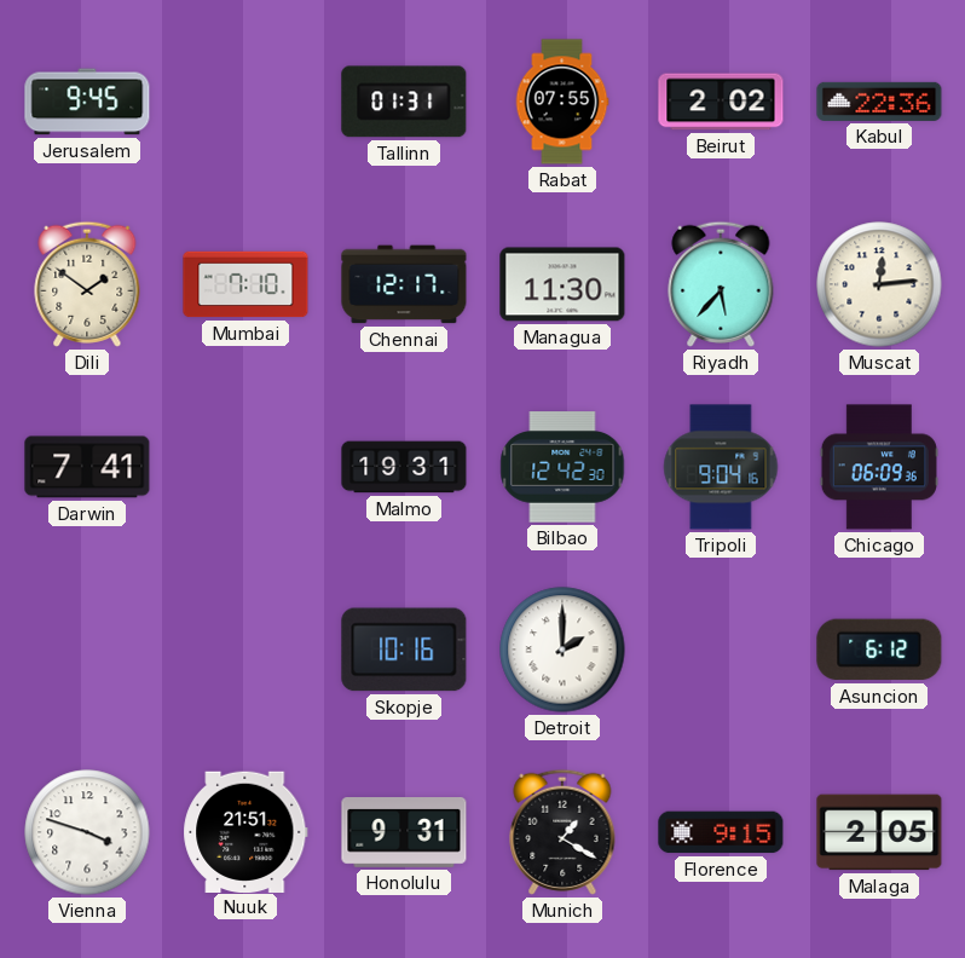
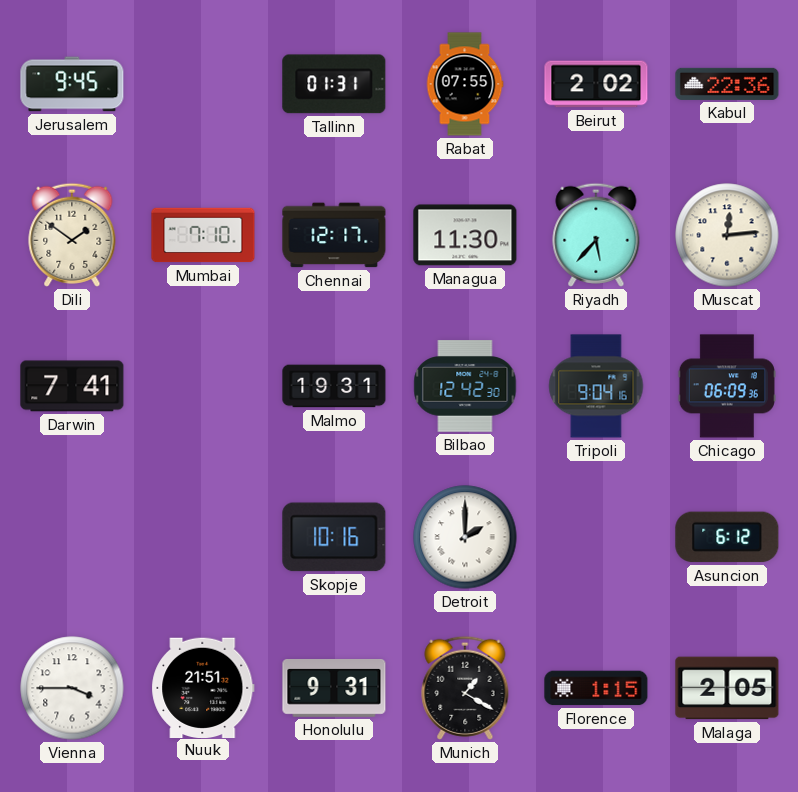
Vienna: 3:48 -> 3:45
Florence: 9:15 -> 1:15
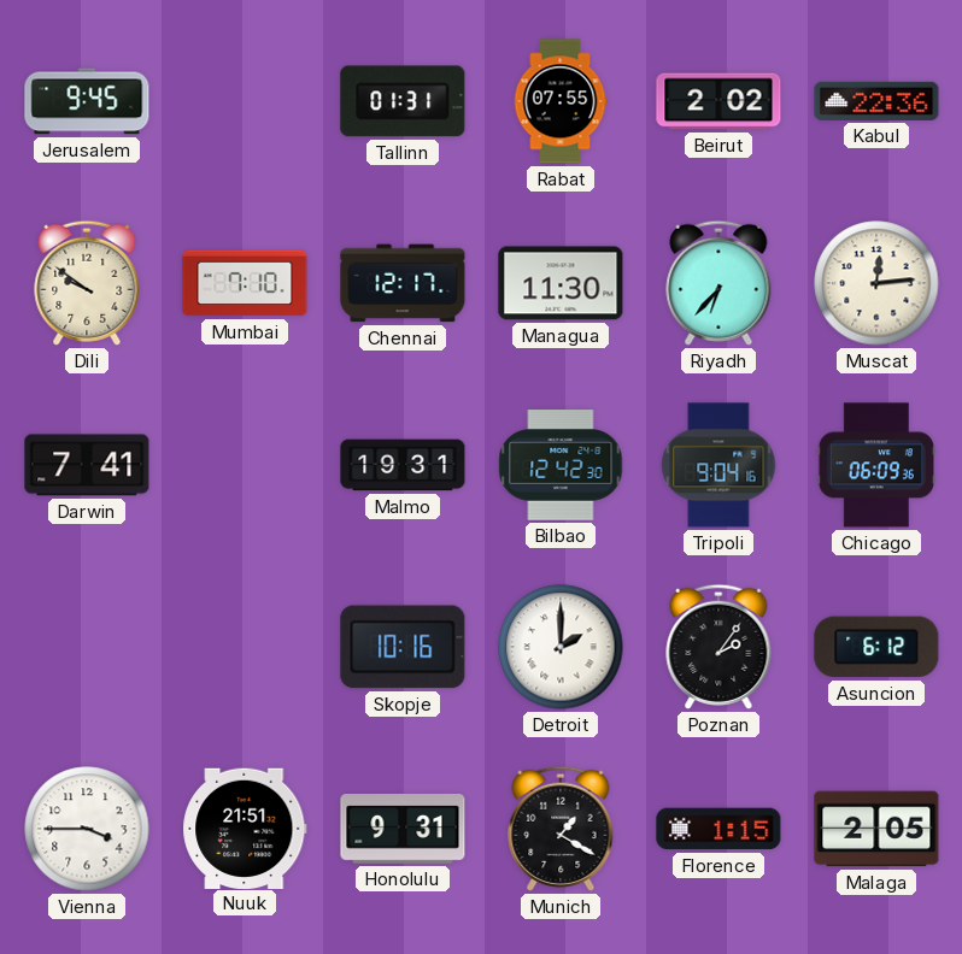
Dili: 1:51 -> 9:51
Riyadh: 5:37 -> 6:37
Poznan: none -> 2:06
